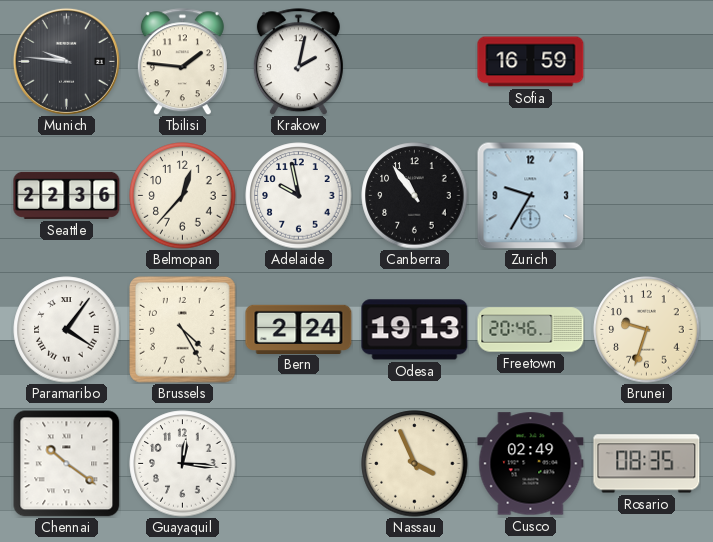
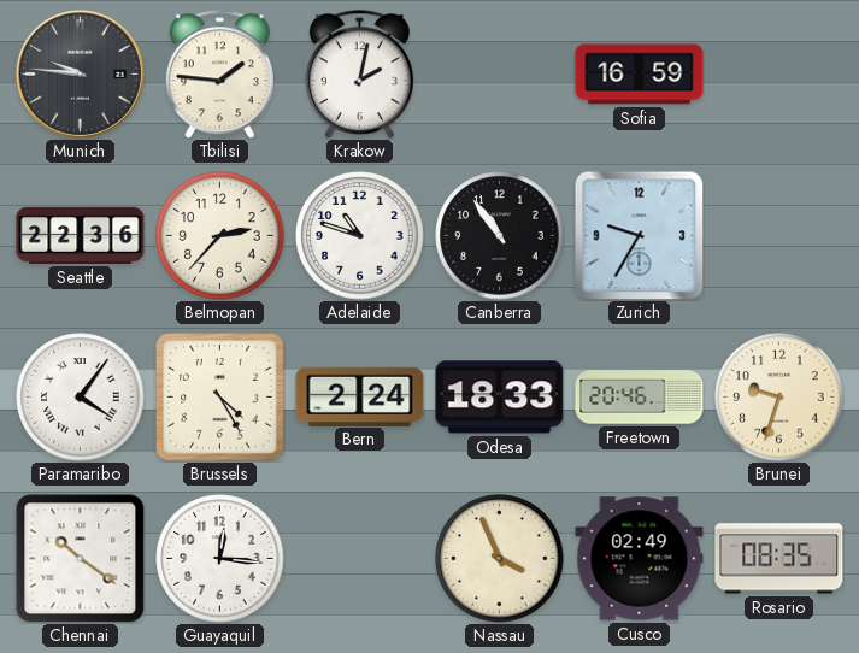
Belmopan: 12:37 -> 2:37
Adelaide: 9:58 -> 10:48
Odesa: 19:13 -> 18:33
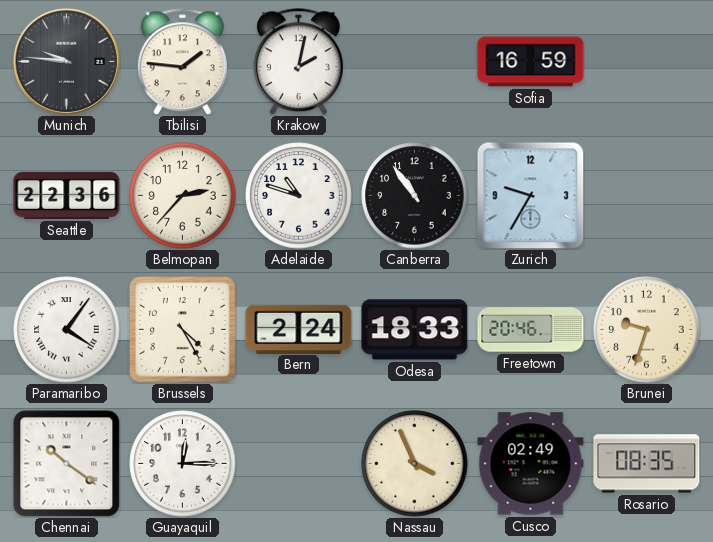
Guayaquil: 12:16 -> 12:15
